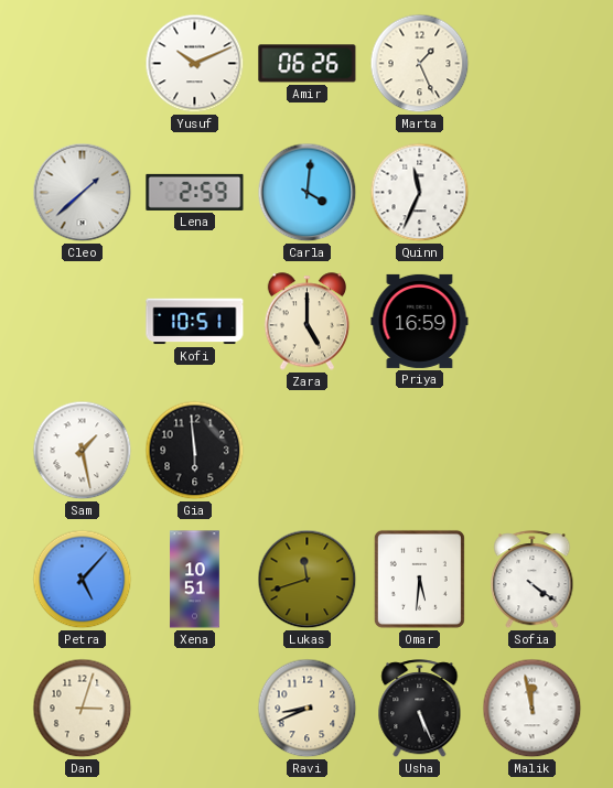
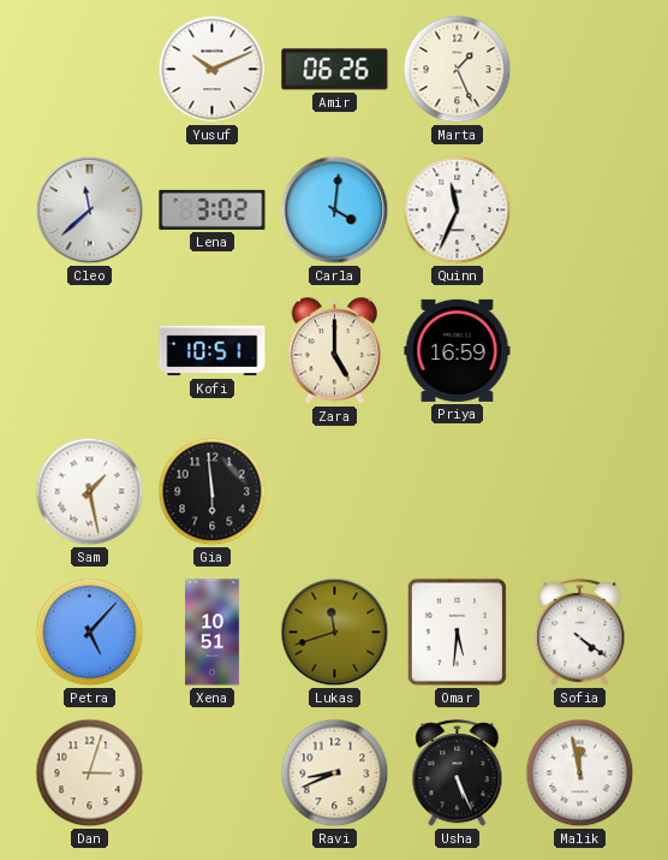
Cleo: 1:38 -> 11:38
Lena: 2:59 -> 3:02
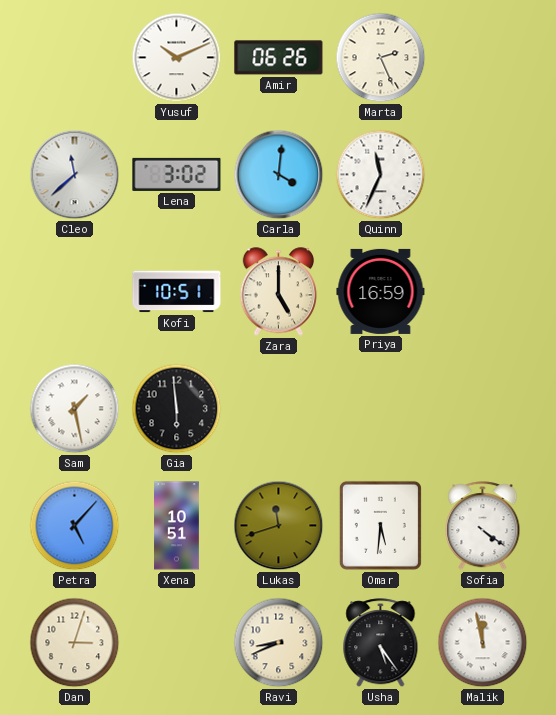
Marta: 1:26 -> 2:26
Usha: 5:26 -> 5:24
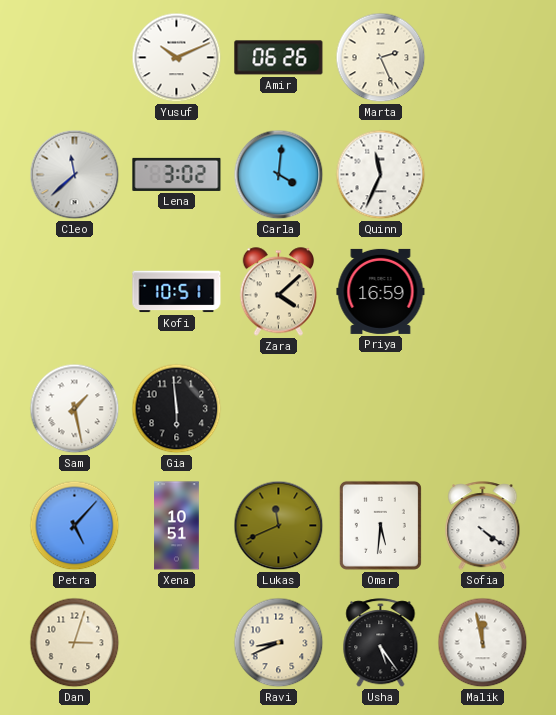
Zara: 5:00 -> 4:08
Lukas: 11:42 -> 11:41
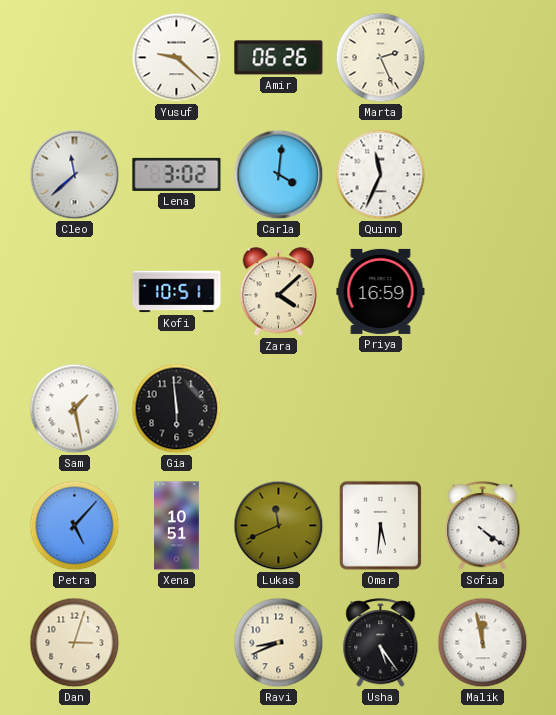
Yusuf: 10:11 -> 9:22
